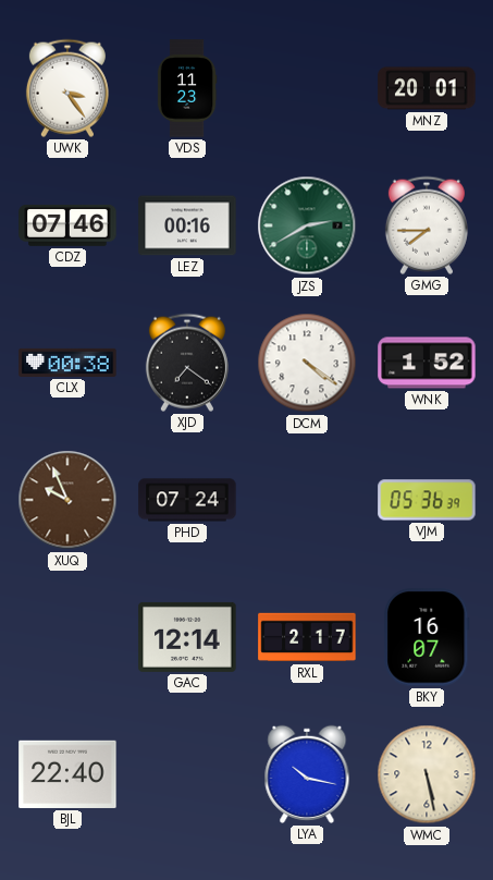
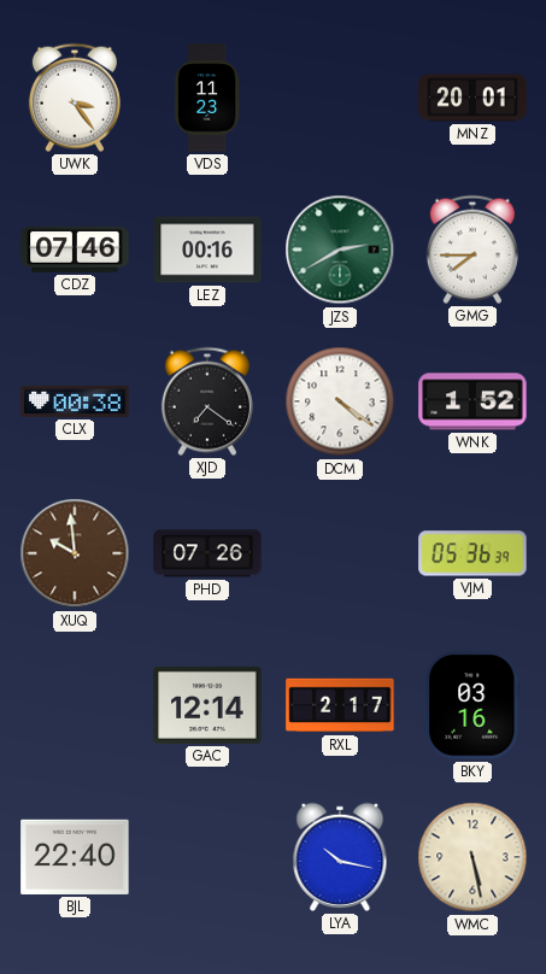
XUQ: 9:56 -> 9:59
PHD: 07:24 -> 07:26
BKY: 16:07 -> 03:16
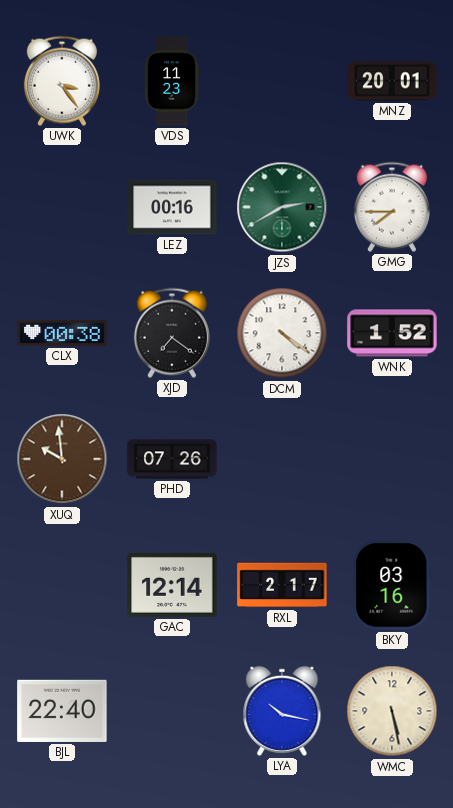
CDZ: 07:46 -> none
VJM: 05:36 -> none
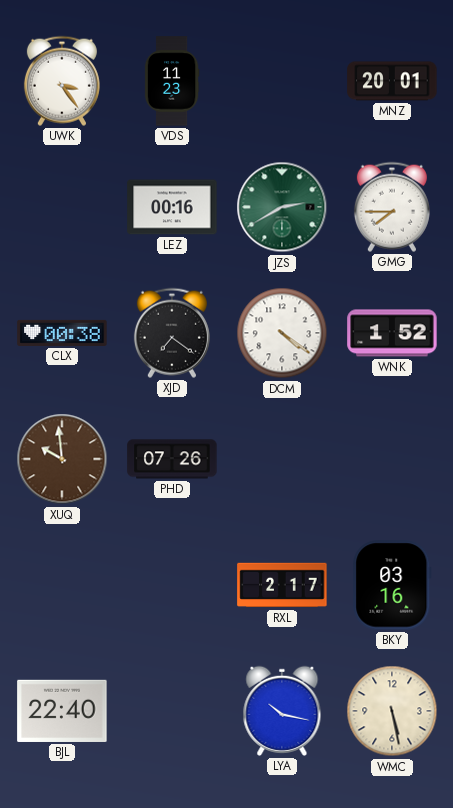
GAC: 12:14 -> none
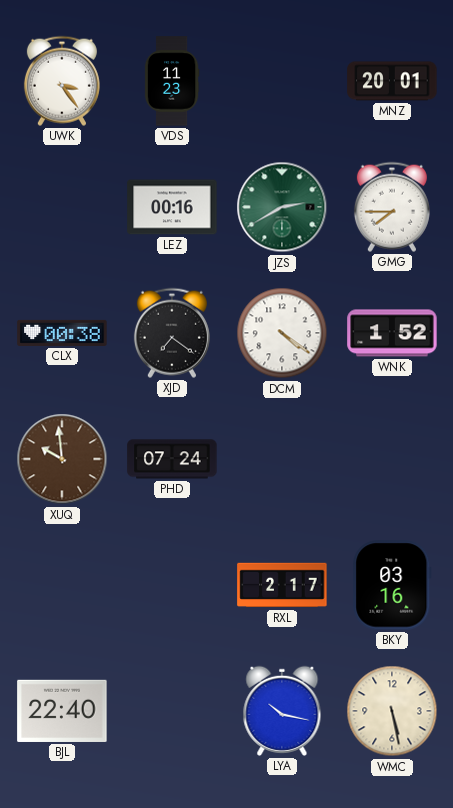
PHD: 07:26 -> 07:24
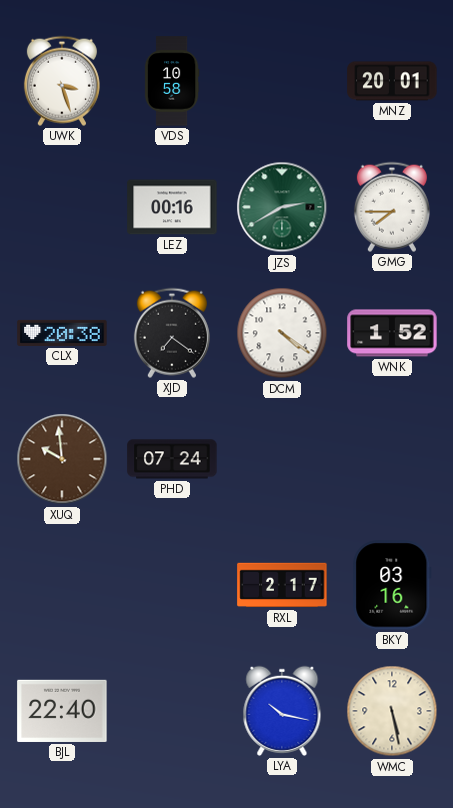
UWK: 3:24 -> 3:27
VDS: 11:23 -> 10:58
CLX: 00:38 -> 20:38
